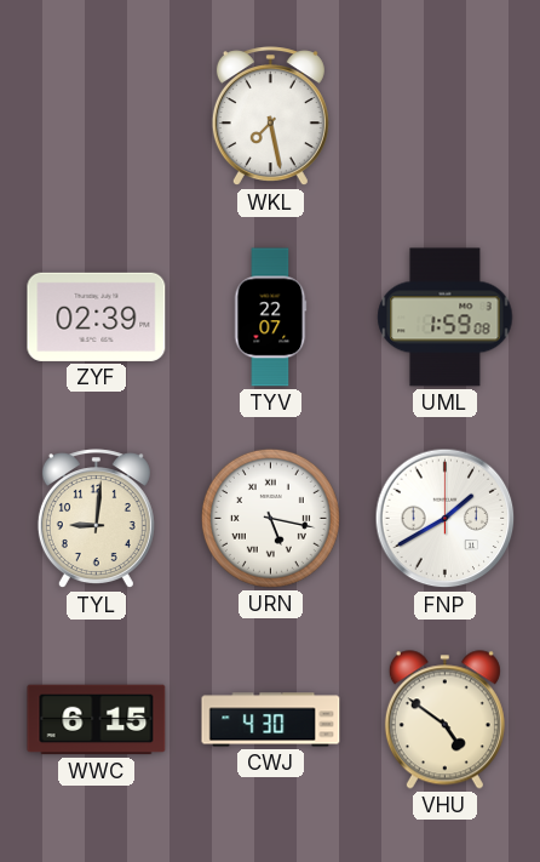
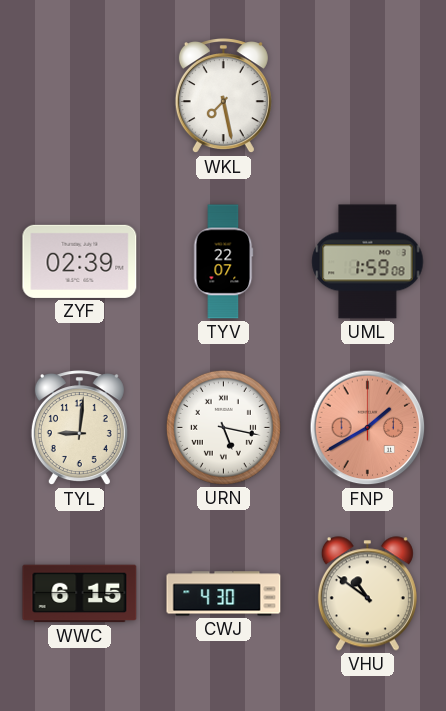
FNP dial: white -> salmon
VHU: 4:51 -> 10:51
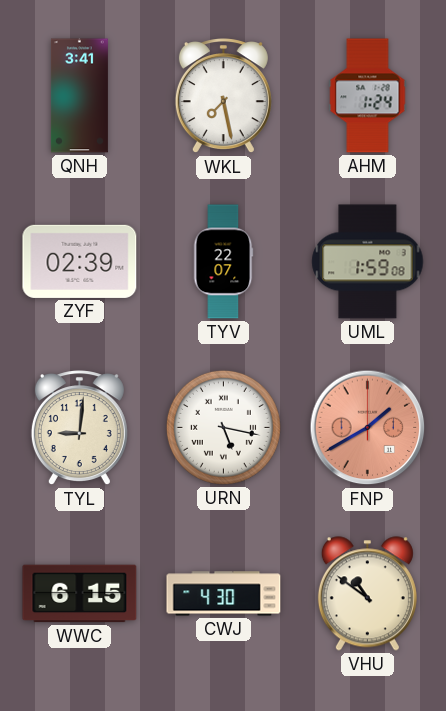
QNH: none -> 3:41
AHM: none -> 1:24
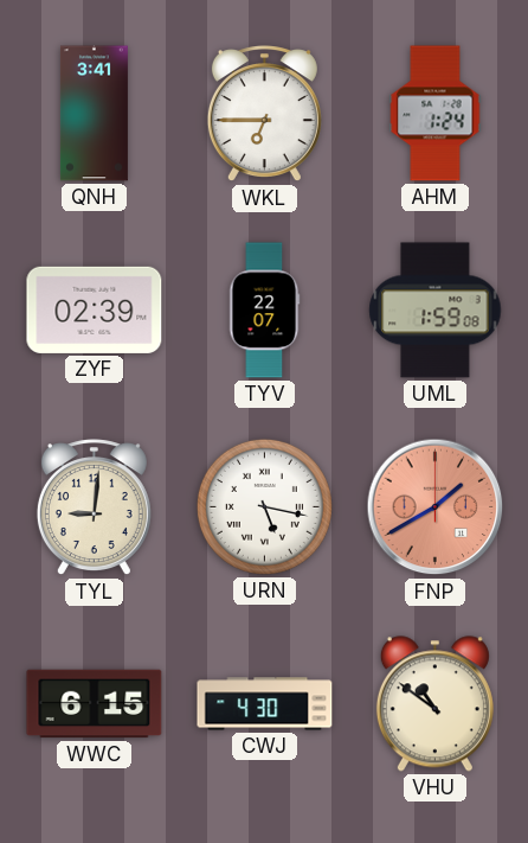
WKL: 7:28 -> 6:45
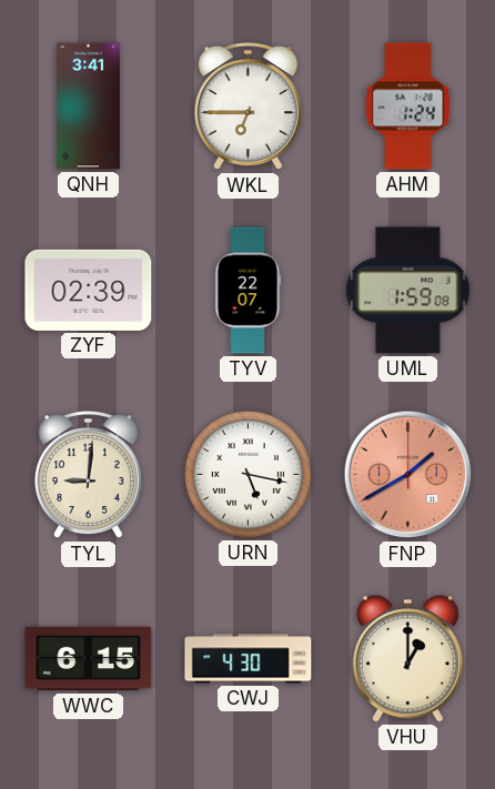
VHU: 10:51 -> 1:00
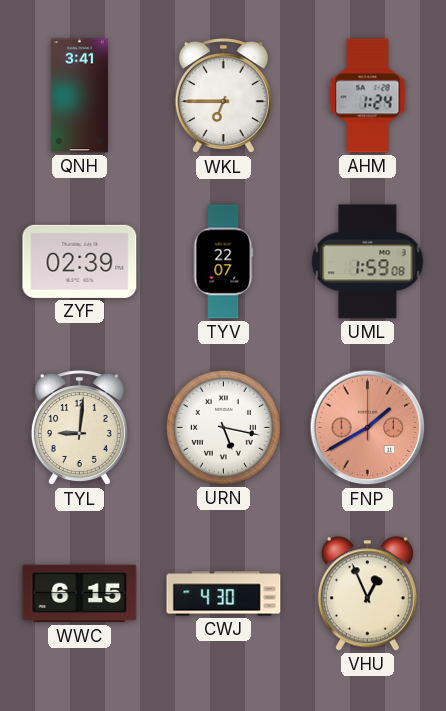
VHU: 1:00 -> 12:56
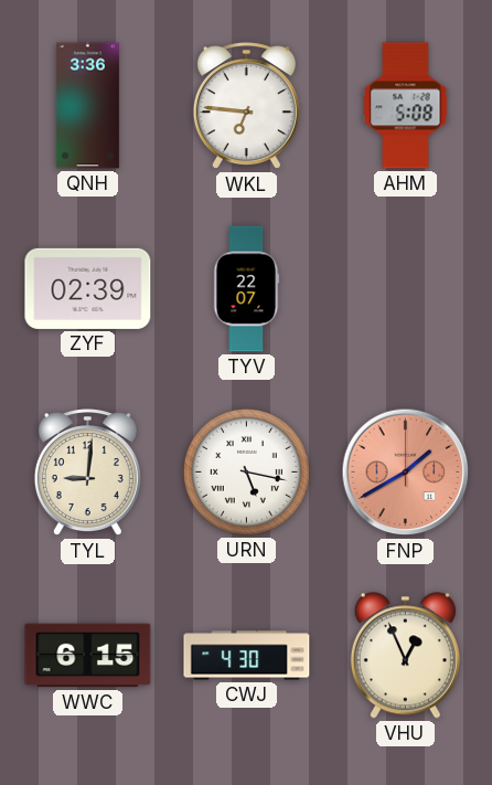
QNH: 3:41 -> 3:36
WKL: 6:45 -> 6:46
AHM: 1:24 -> 5:08
UML: 1:59 -> none
